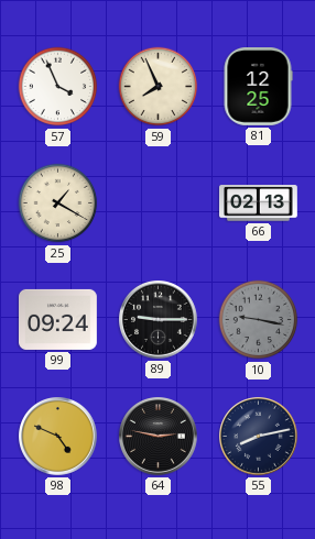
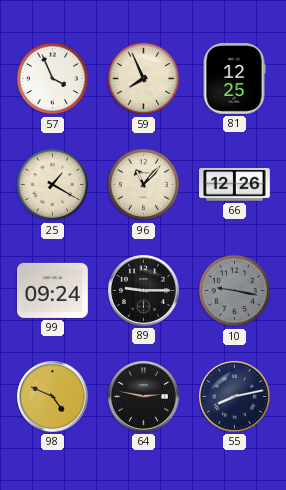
96: none -> 11:07
66: 02:13 -> 12:26
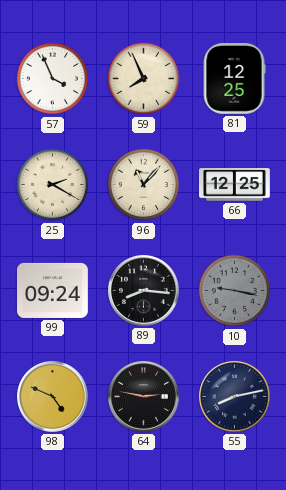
25: 1:20 -> 2:20
66: 12:26 -> 12:25
89: 9:15 -> 8:16
